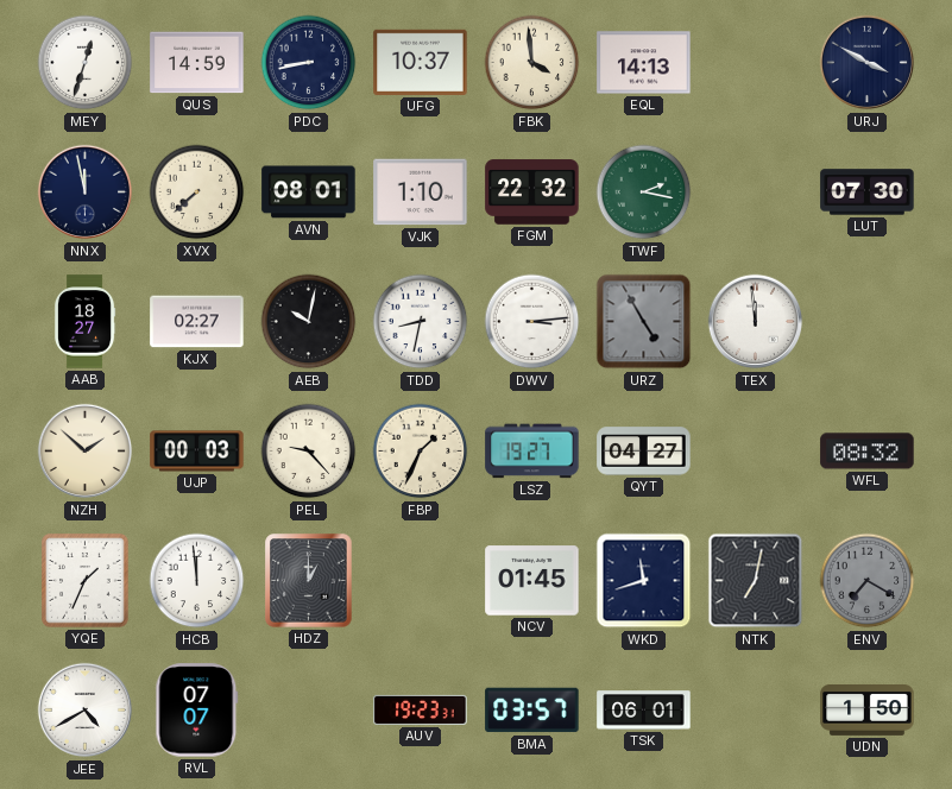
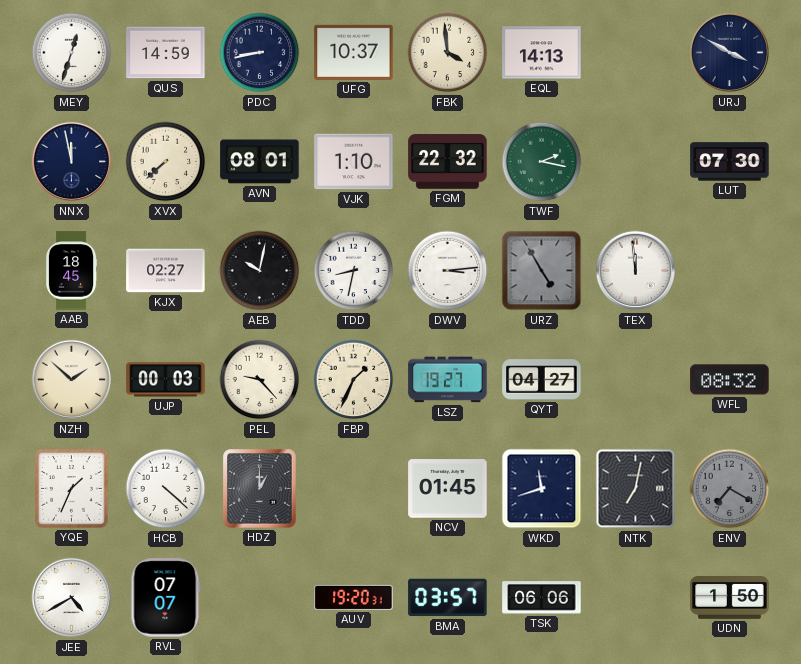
AAB: 18:27 -> 18:45
HCB: 11:59 -> 4:22
AUV: 19:23 -> 19:20
TSK: 06:01 -> 06:06
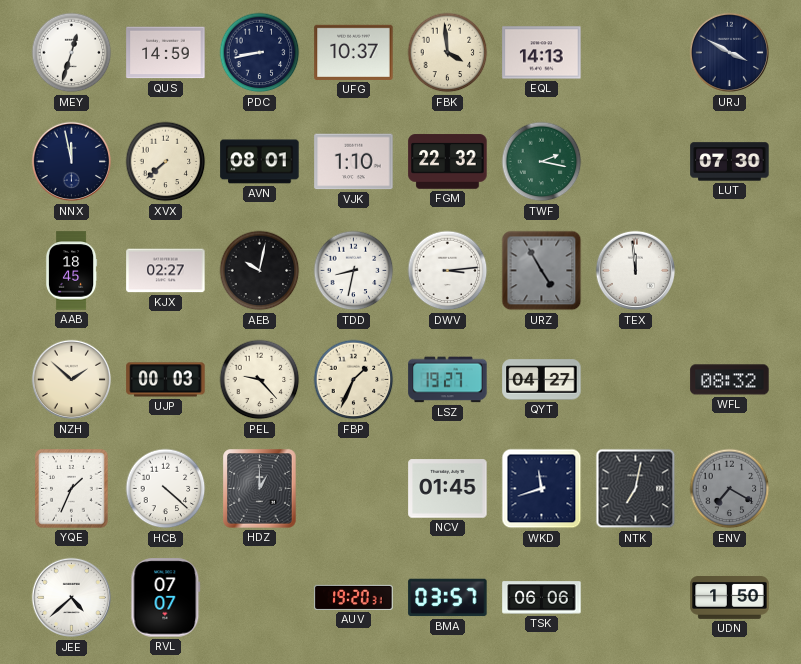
JEE: 4:40 -> 4:38
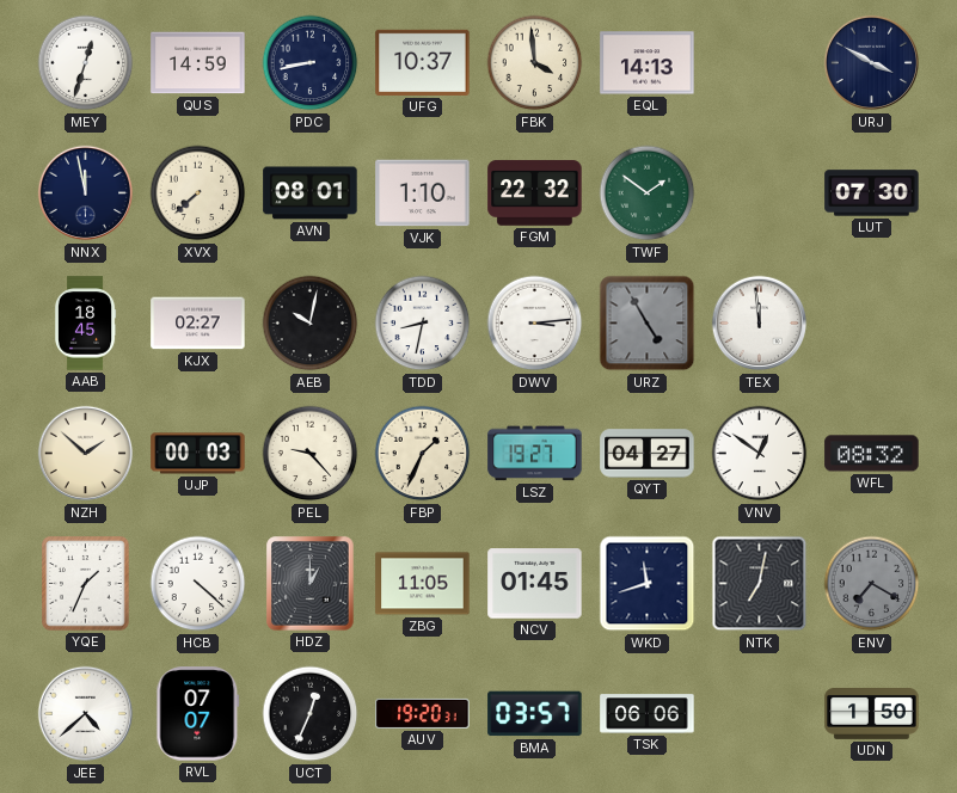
TWF: 2:17 -> 1:51
VNV: none -> 12:51
ZBG: none -> 11:05
UCT: none -> 12:34
